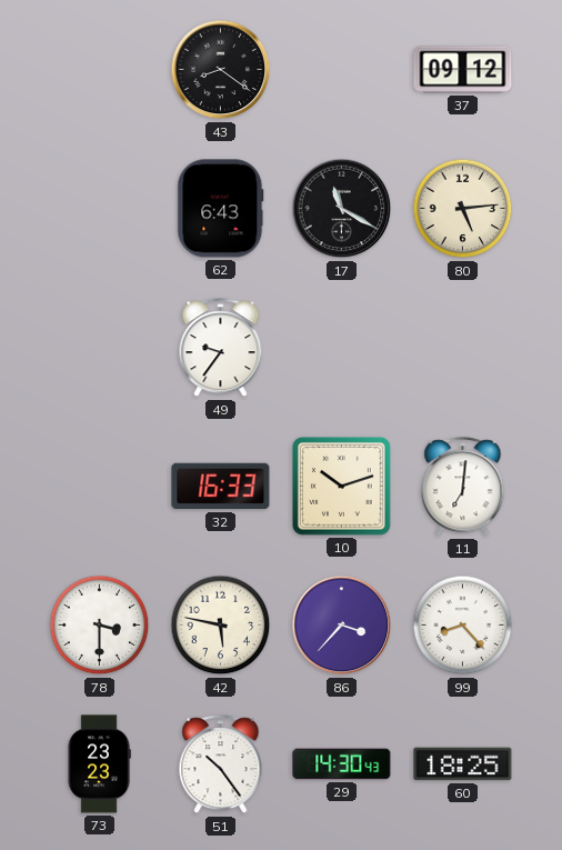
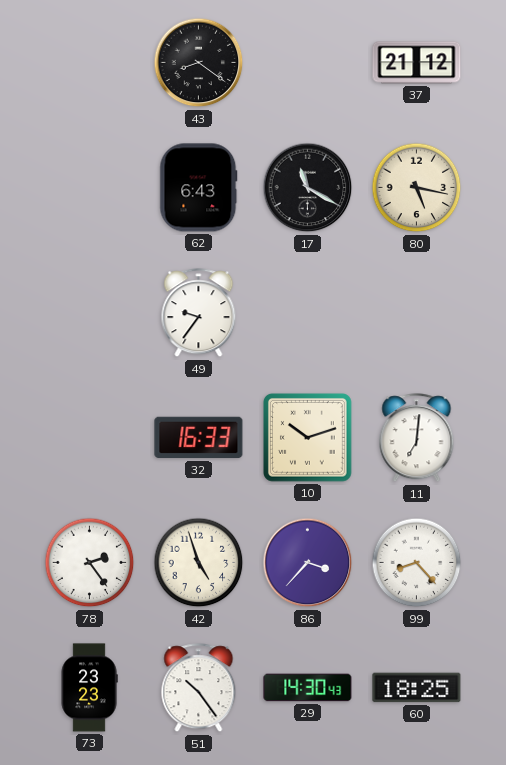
37: 09:12 -> 21:12
80: 5:14 -> 5:17
78: 3:30 -> 2:24
42: 5:47 -> 4:57
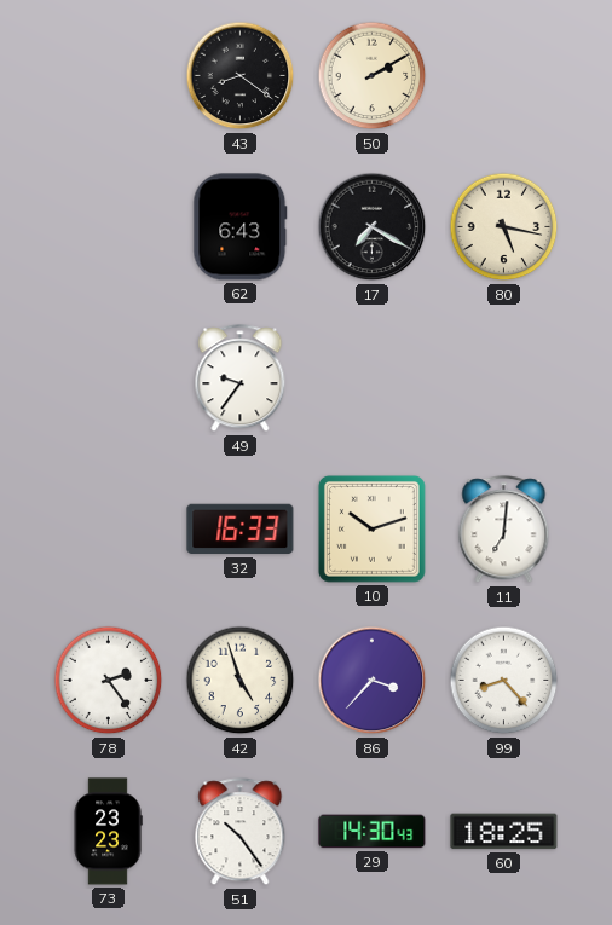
50: none -> 2:10
37: 21:12 -> none
17: 11:20 -> 7:20
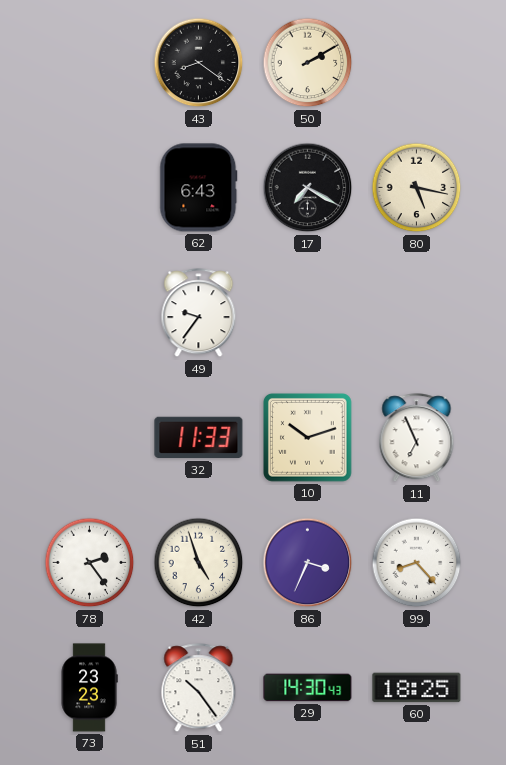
32: 16:33 -> 11:33
11: 7:01 -> 6:56
86: 3:37 -> 3:34
